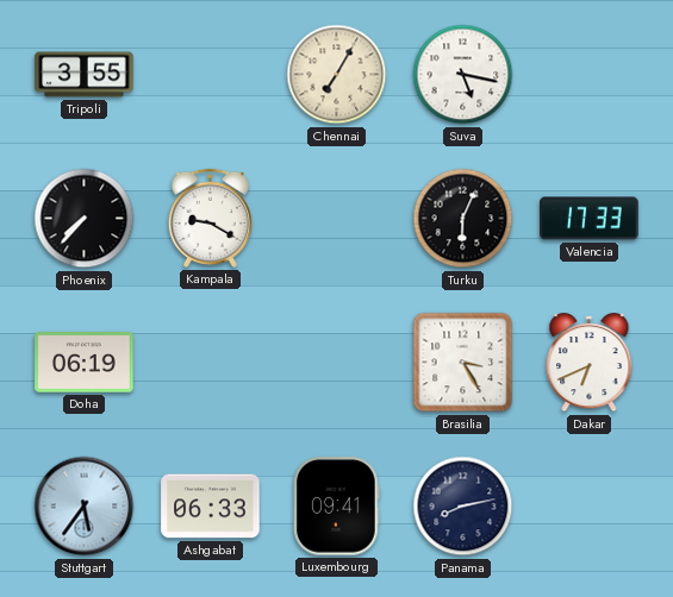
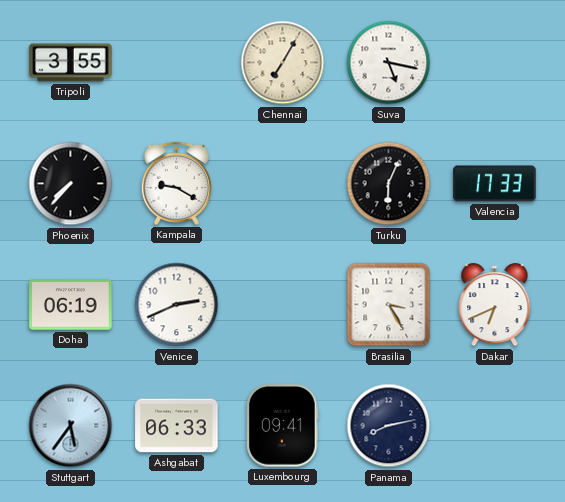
Venice: none -> 2:41
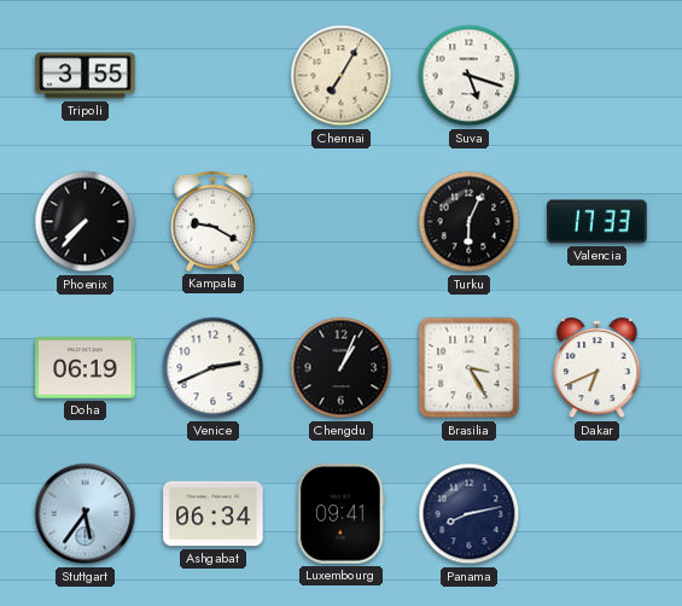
Suva: 5:17 -> 5:18
Chengdu: none -> 1:04
Ashgabat: 06:33 -> 06:34
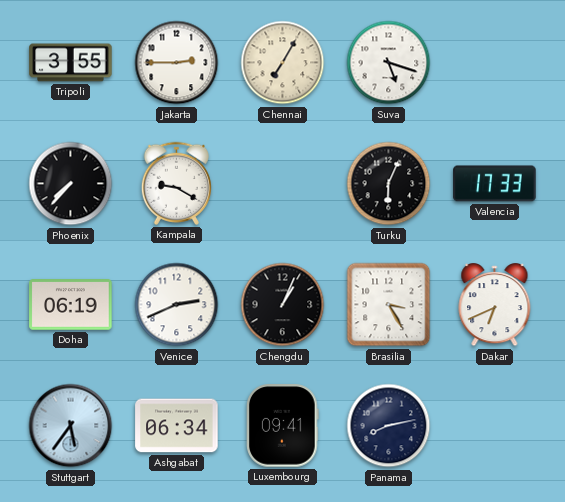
Jakarta: none -> 2:45
